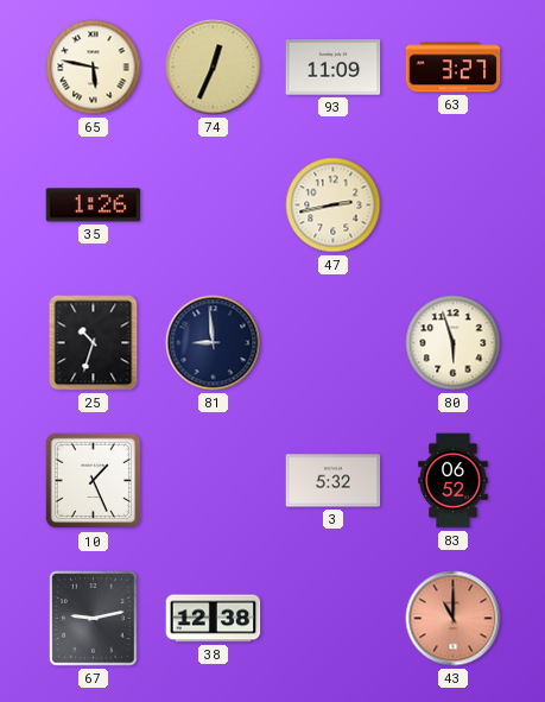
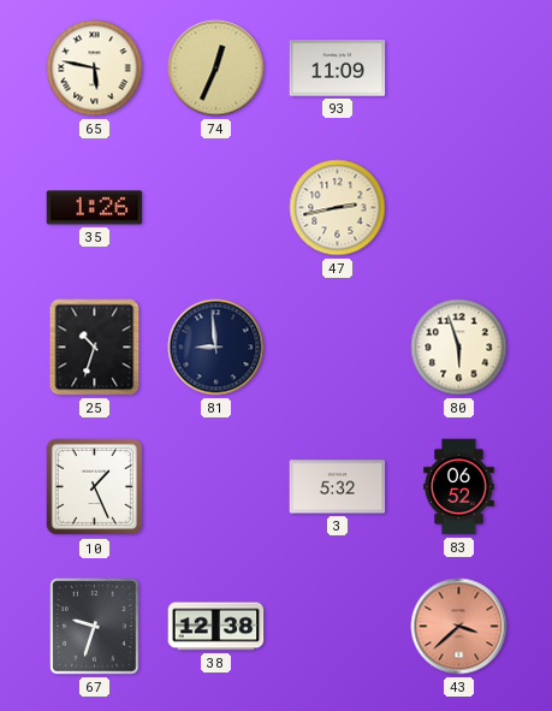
63: 3:27 -> none
67: 9:13 -> 9:33
43: 11:00 -> 3:38
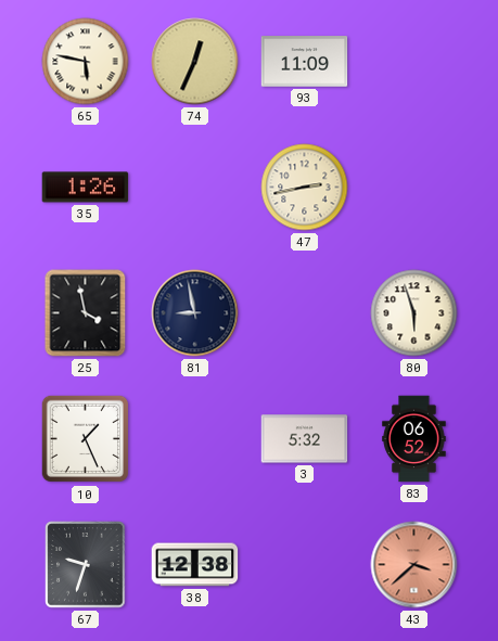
25: 10:33 -> 3:58
81: 8:59 -> 8:58
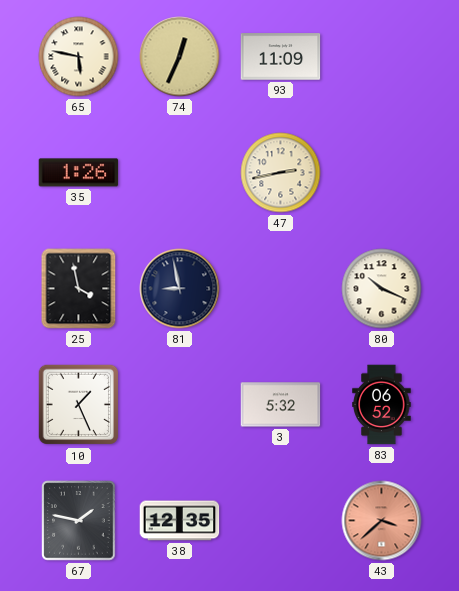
80: 5:57 -> 10:19
67: 9:33 -> 1:47
38: 12:38 -> 12:35
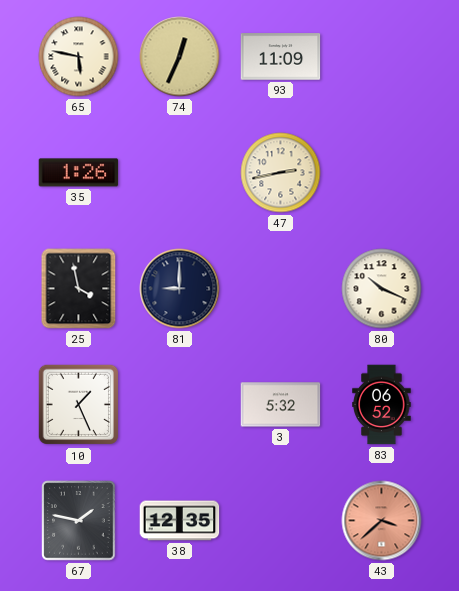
81: 8:58 -> 9:00
